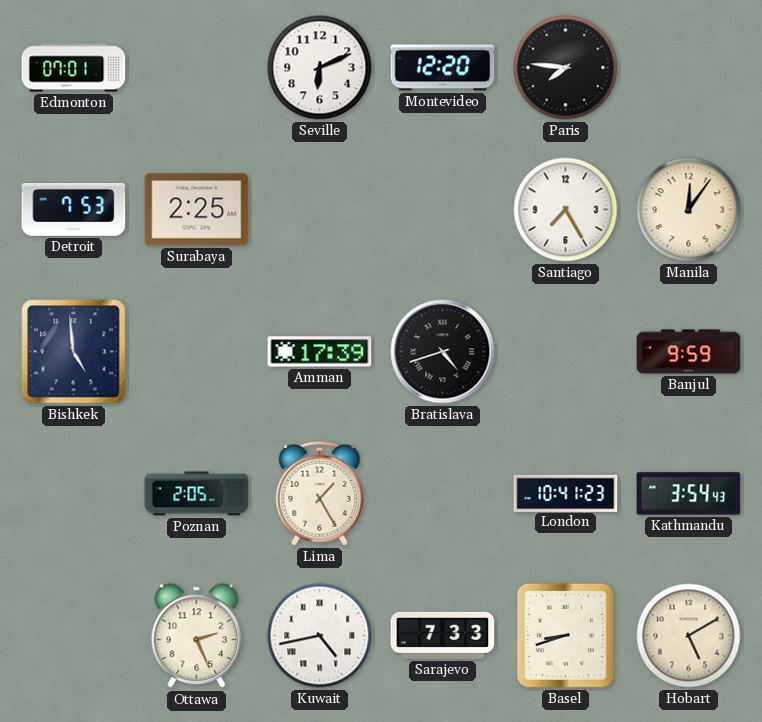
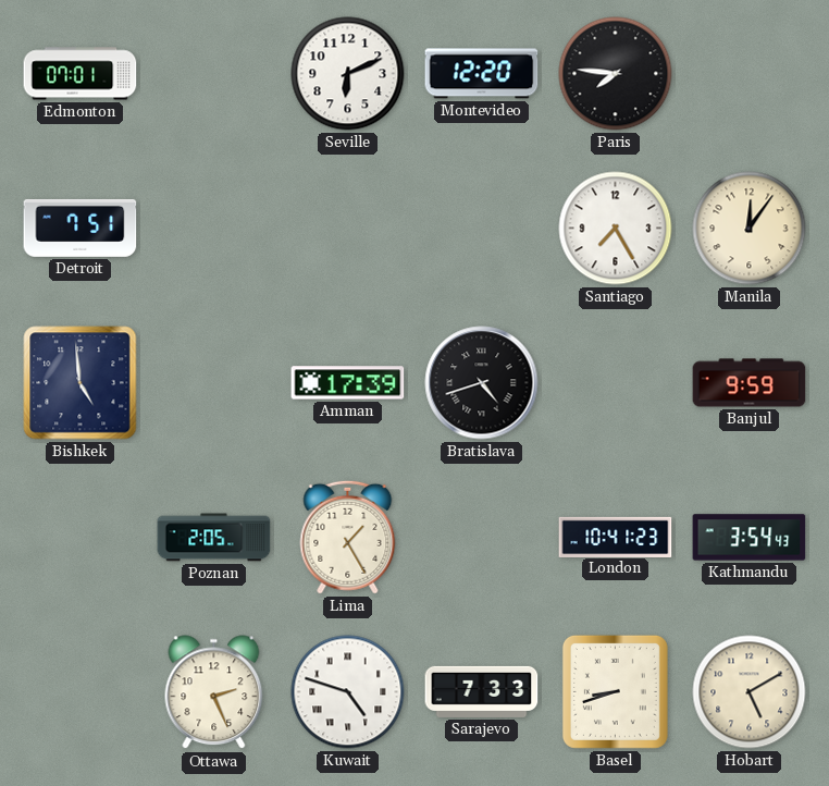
Detroit: 7:53 -> 7:51
Surabaya: 2:25 -> none
Kuwait: 4:43 -> 4:48
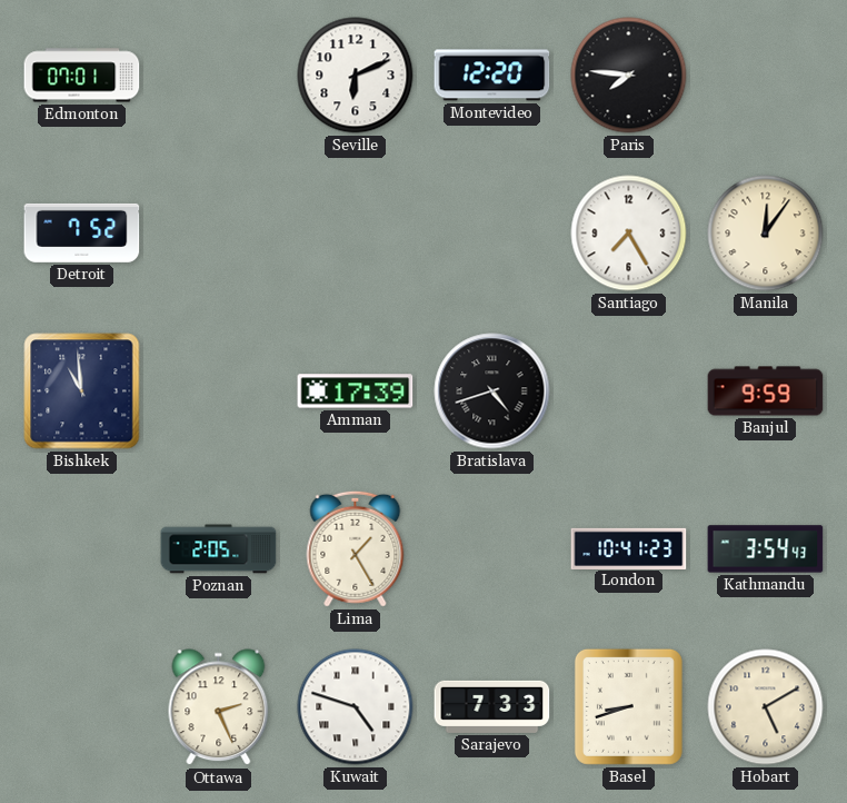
Detroit: 7:51 -> 7:52
Bishkek: 4:59 -> 10:59
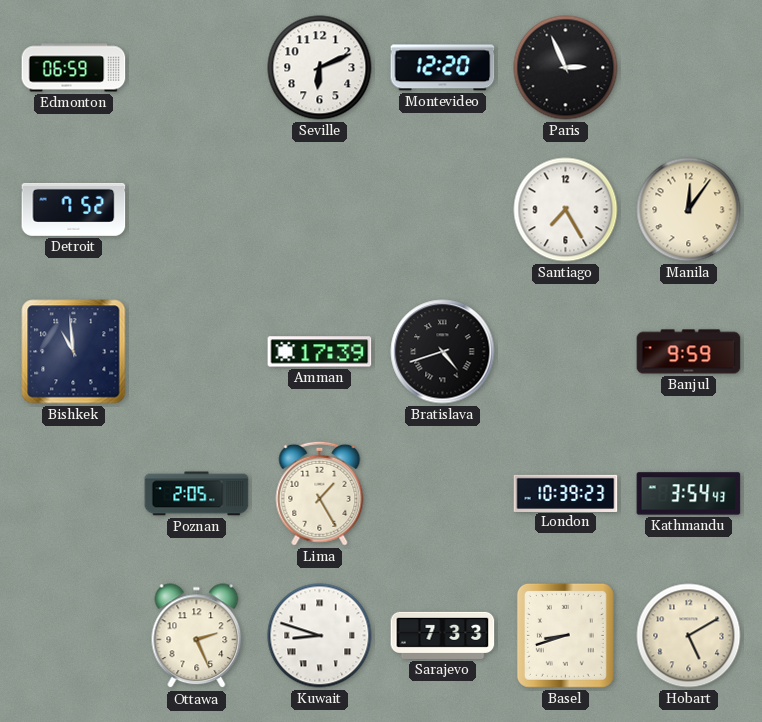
Edmonton: 07:01 -> 06:59
Paris: 7:46 -> 2:56
London: 10:41 -> 10:39
Kuwait: 4:48 -> 8:48
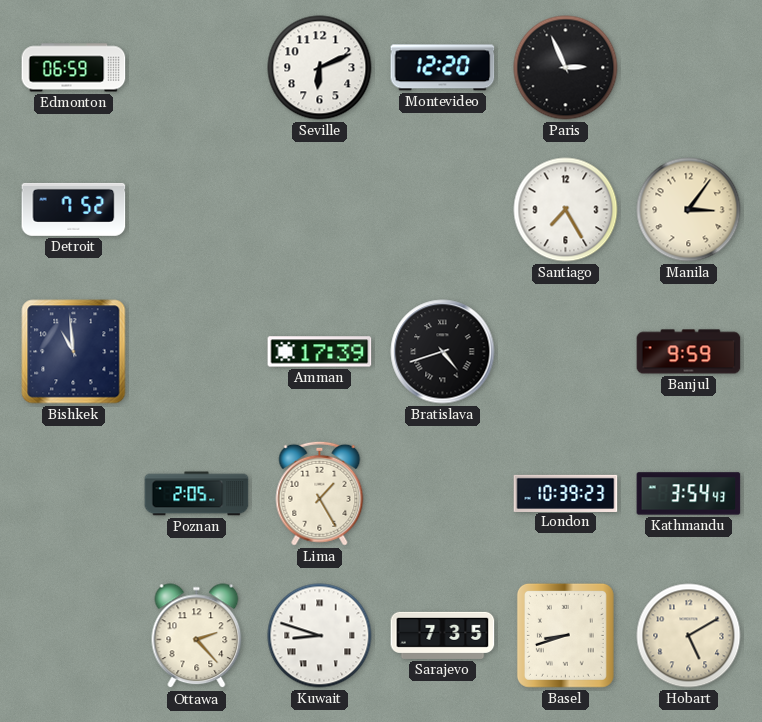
Manila: 12:06 -> 3:06
Ottawa: 2:26 -> 2:23
Sarajevo: 7:33 -> 7:35
